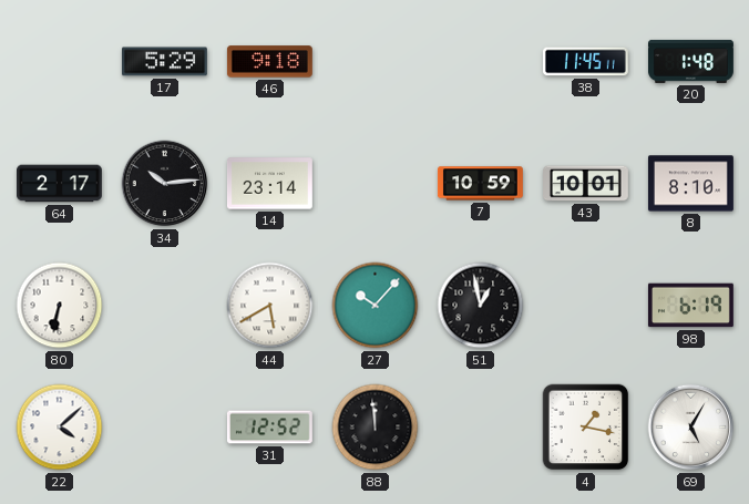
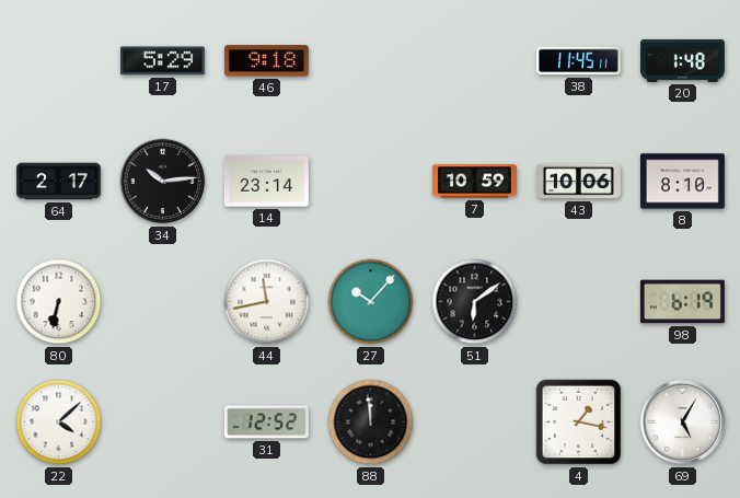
43: 10:01 -> 10:06
44: 5:40 -> 11:43
51: 12:58 -> 6:09
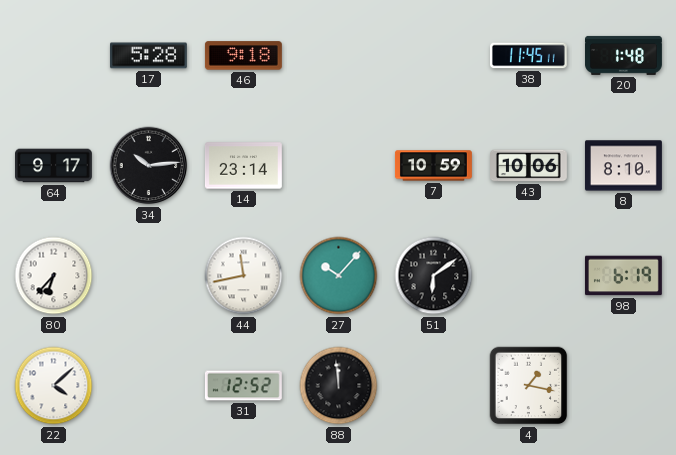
17: 5:29 -> 5:28
64: 2:17 -> 9:17
80: 6:32 -> 6:37
69: 5:05 -> none
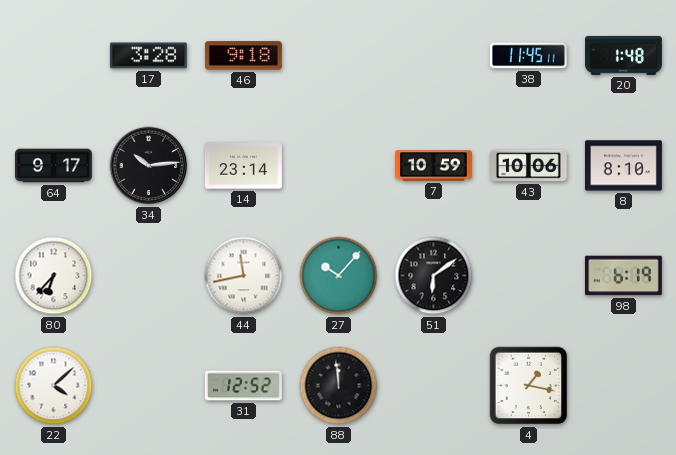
17: 5:28 -> 3:28
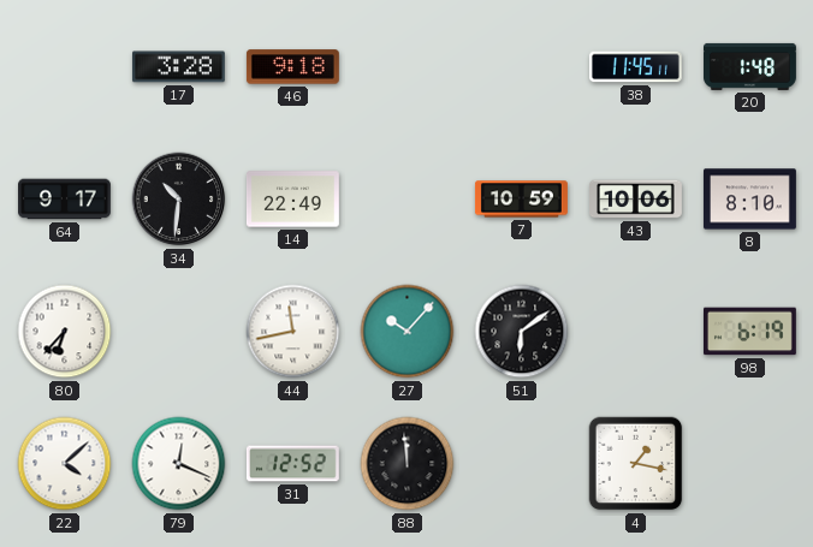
34: 10:14 -> 10:31
14: 23:14 -> 22:49
79: none -> 12:19
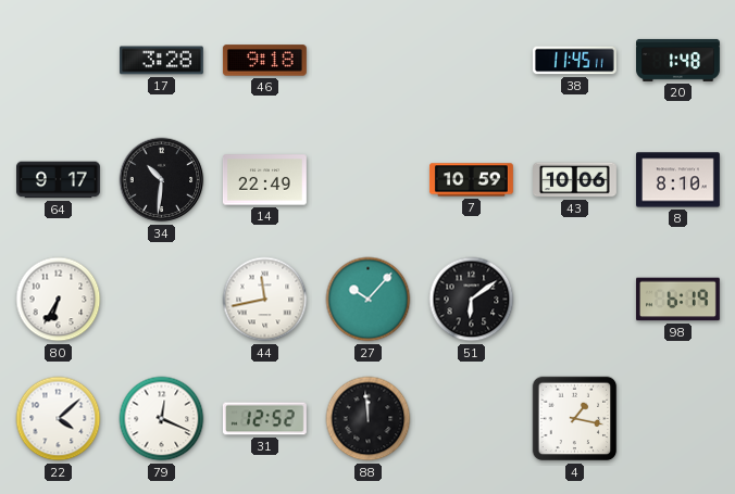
80: 6:37 -> 6:35
